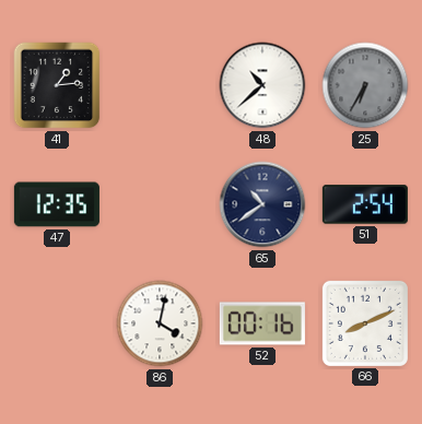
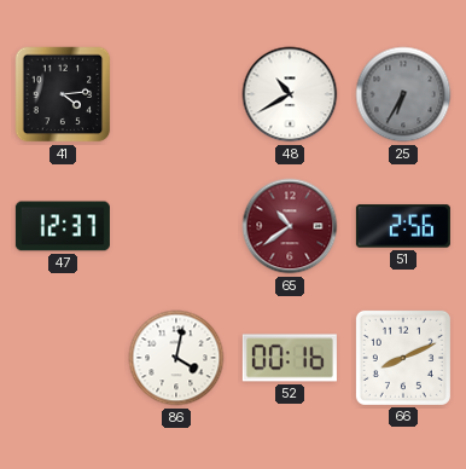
41: 1:14 -> 4:14
48: 10:38 -> 10:40
47: 12:35 -> 12:37
65 dial: navy -> burgundy
51: 2:54 -> 2:56
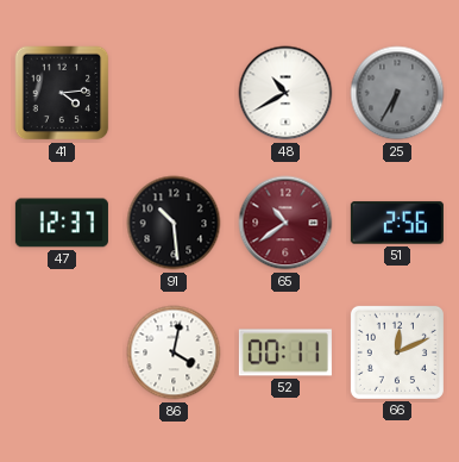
91: none -> 10:29
52: 00:16 -> 00:11
66: 8:11 -> 12:11
